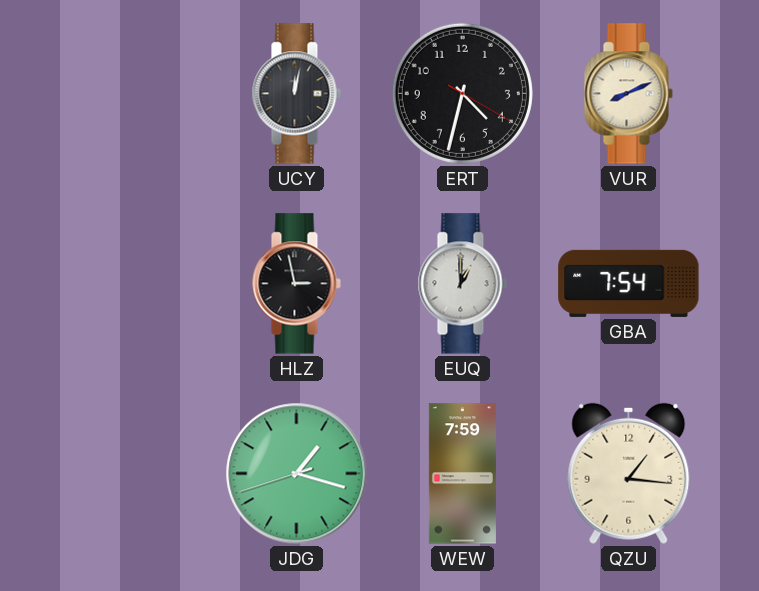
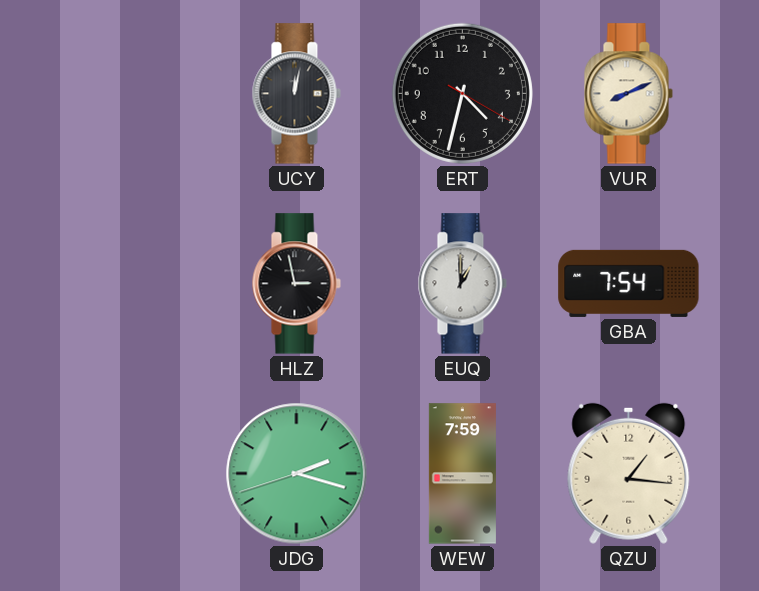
JDG: 1:17 -> 2:17
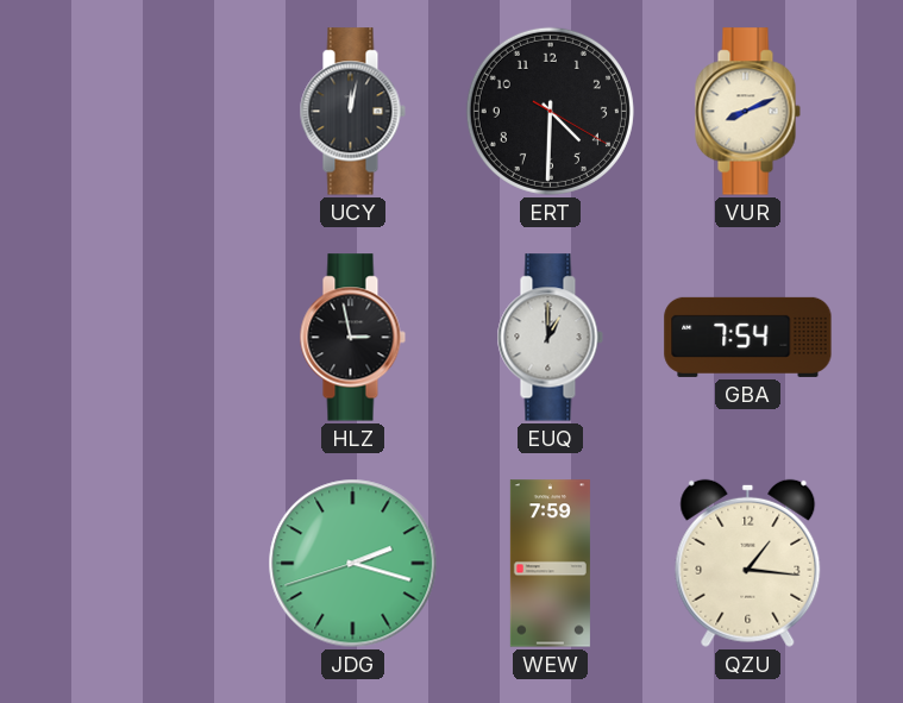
ERT: 4:32 -> 4:30
